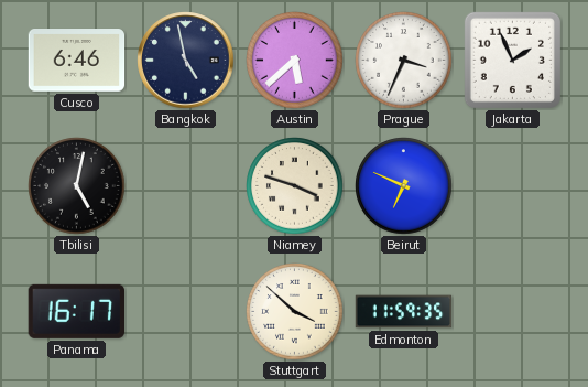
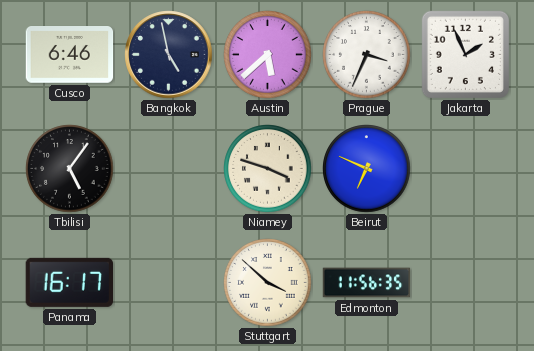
Tbilisi: 5:02 -> 5:06
Edmonton: 11:59 -> 11:56
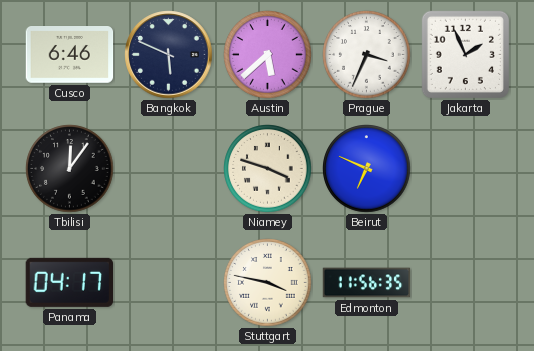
Bangkok: 4:58 -> 5:49
Tbilisi: 5:06 -> 12:06
Panama: 16:17 -> 04:17
Stuttgart: 3:52 -> 3:47
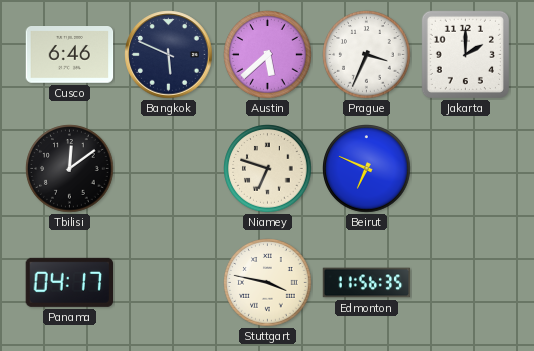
Jakarta: 1:56 -> 2:00
Tbilisi: 12:06 -> 12:09
Niamey: 3:48 -> 6:48
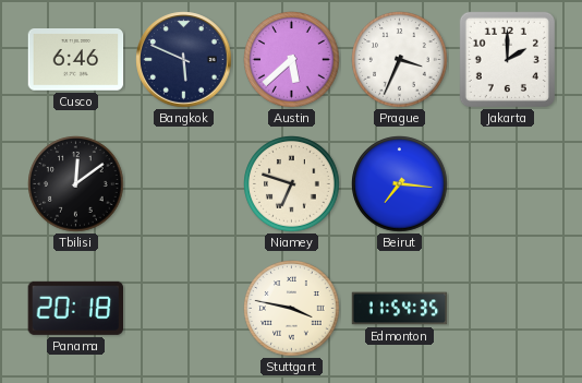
Beirut: 6:49 -> 7:16
Panama: 04:17 -> 20:18
Edmonton: 11:56 -> 11:54
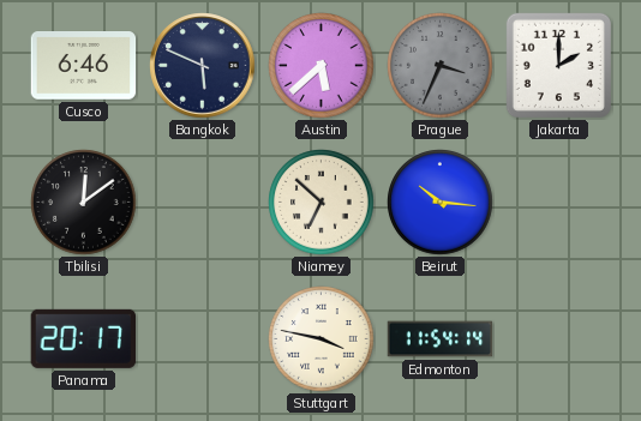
Prague dial: white -> grey
Niamey: 6:48 -> 6:52
Beirut: 7:16 -> 10:16
Panama: 20:18 -> 20:17
Edmonton: 11:54:35 -> 11:54:14
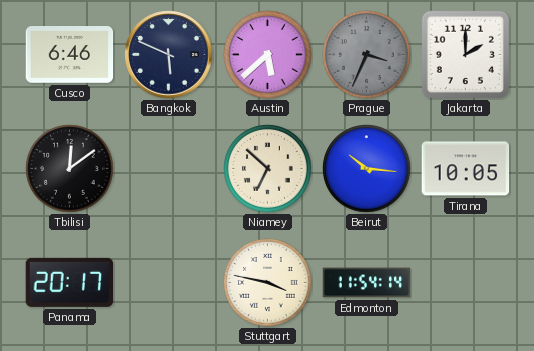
Tirana: none -> 10:05
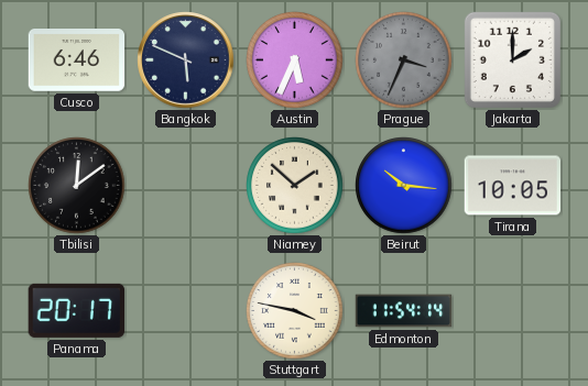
Austin: 5:38 -> 5:34
Niamey: 6:52 -> 1:52
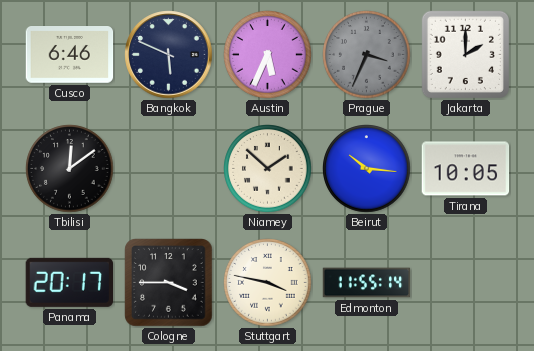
Cologne: none -> 3:45
Edmonton: 11:54 -> 11:55
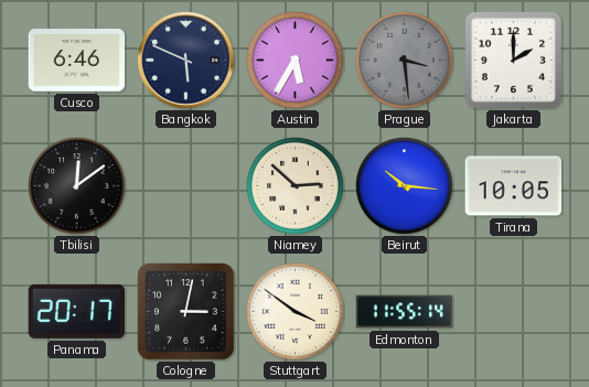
Austin: 5:34 -> 5:35
Prague: 3:34 -> 3:29
Niamey: 1:52 -> 2:52
Cologne: 3:45 -> 3:02
Stuttgart: 3:47 -> 3:51
